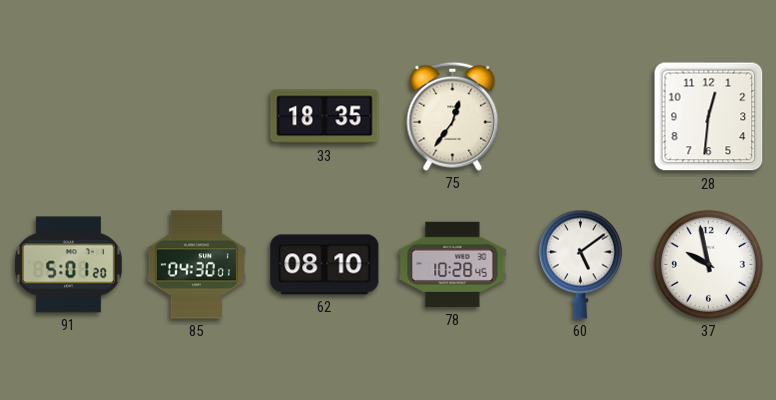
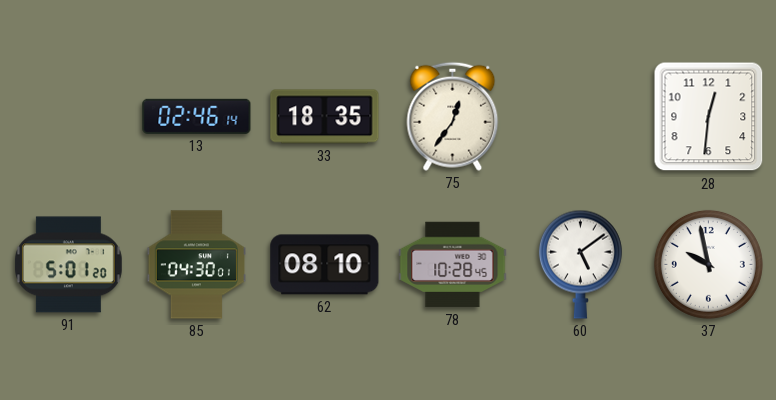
13: none -> 02:46
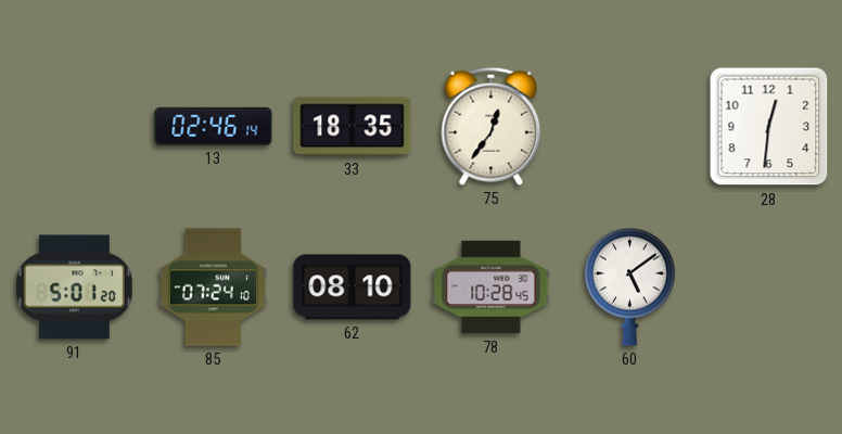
85: 04:30 -> 07:24
37: 9:58 -> none
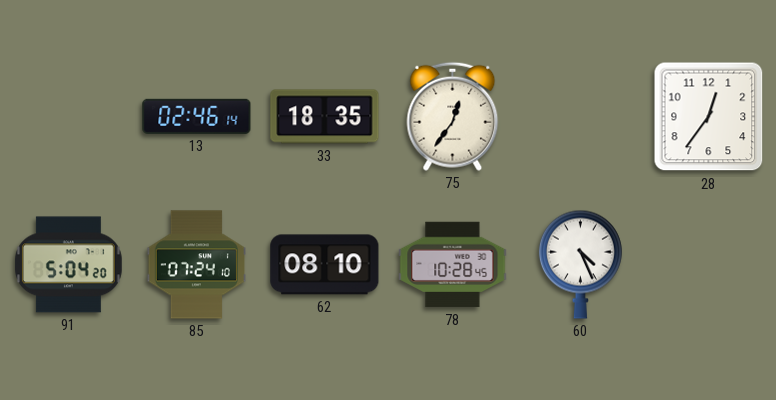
28: 12:31 -> 12:36
91: 5:01 -> 5:04
60: 5:09 -> 4:26
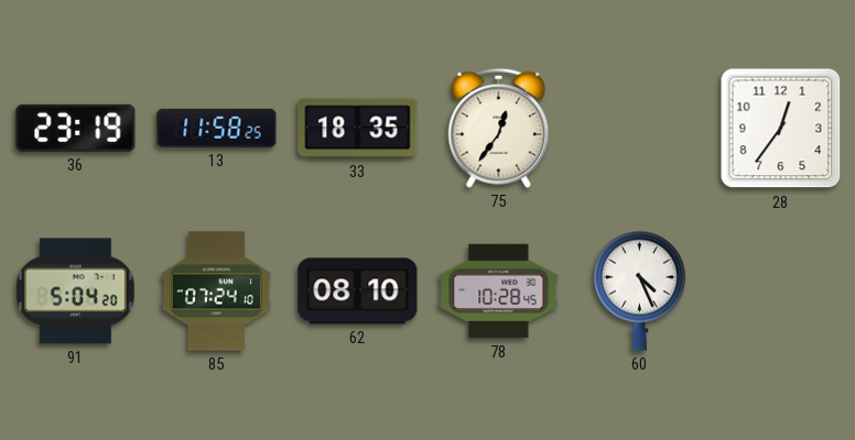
36: none -> 23:19
13: 02:46 -> 11:58
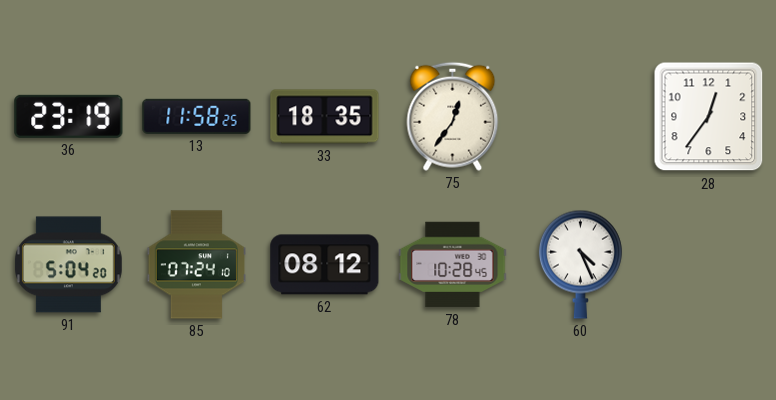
62: 08:10 -> 08:12
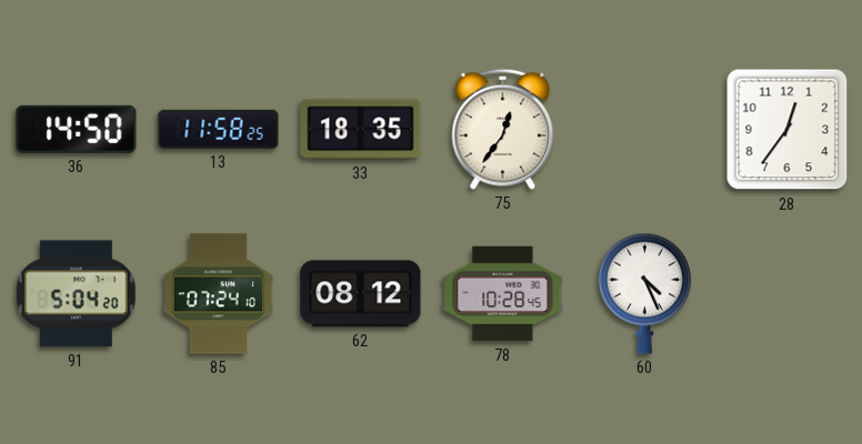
36: 23:19 -> 14:50
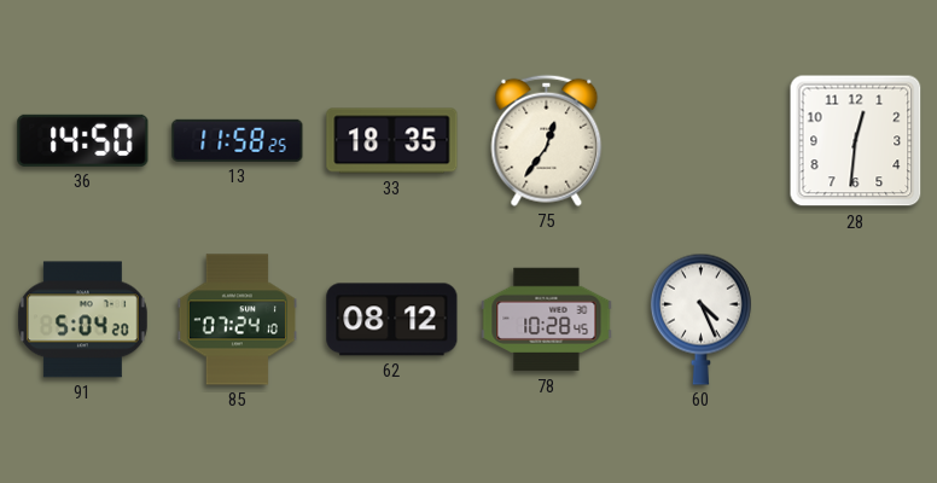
28: 12:36 -> 12:31
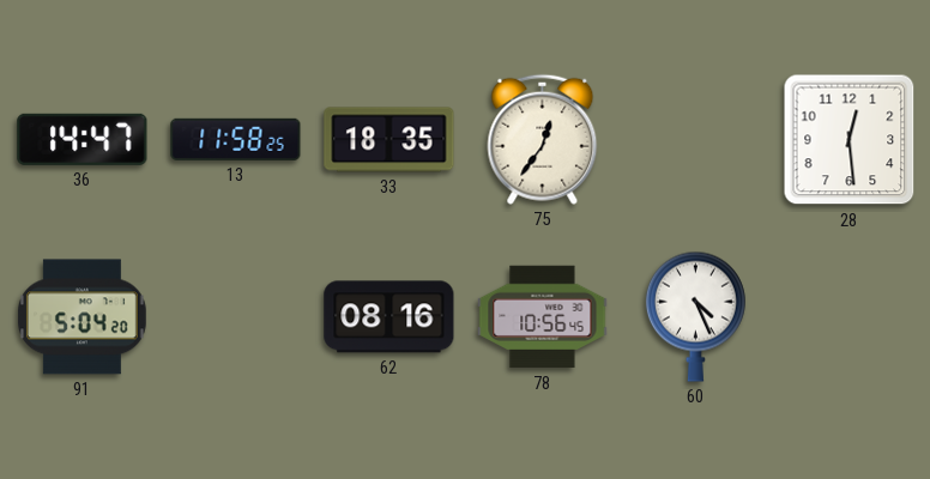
36: 14:50 -> 14:47
28: 12:31 -> 12:29
85: 07:24 -> none
62: 08:12 -> 08:16
78: 10:28 -> 10:56
